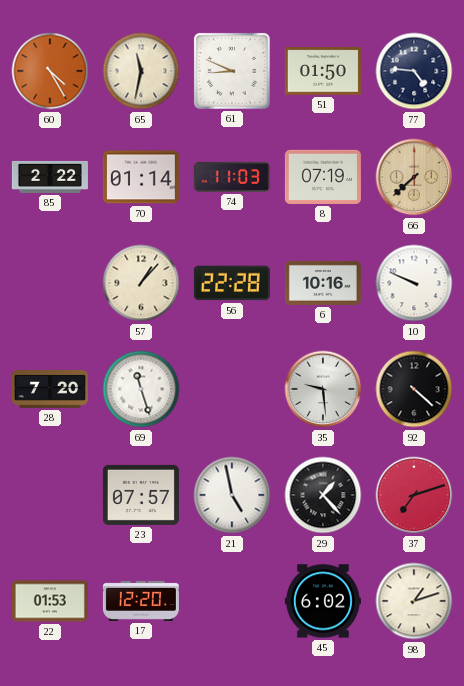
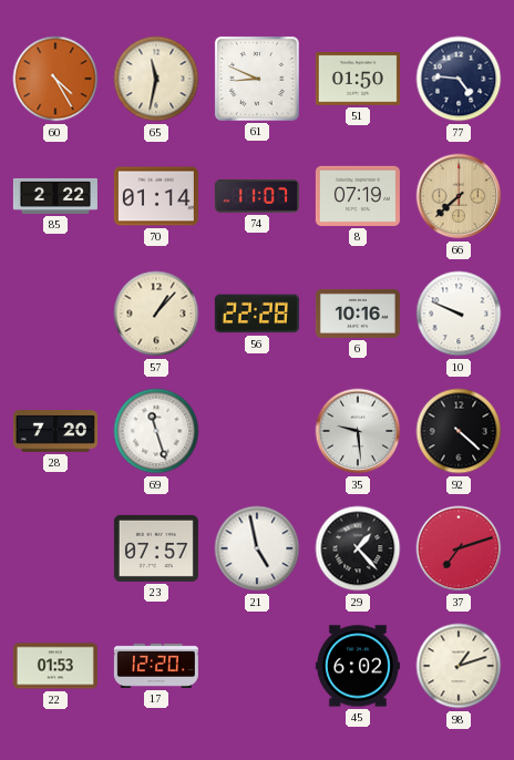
74: 11:03 -> 11:07
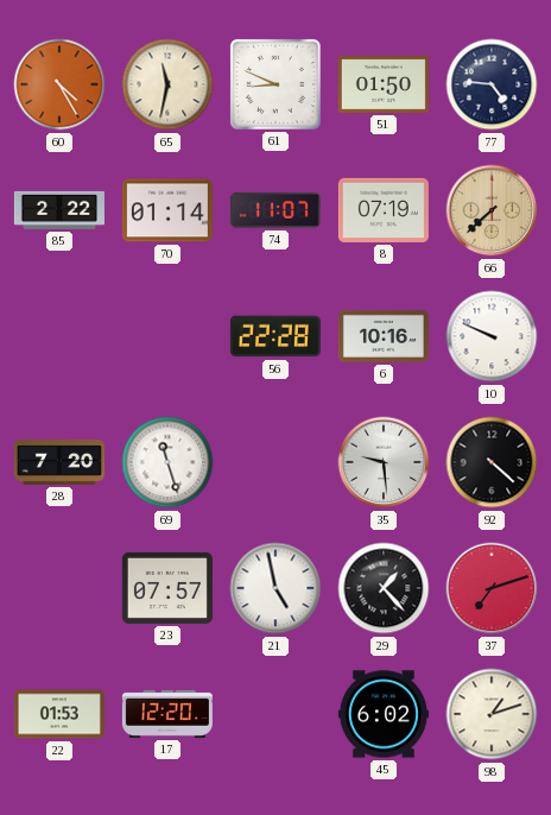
57: 1:07 -> none
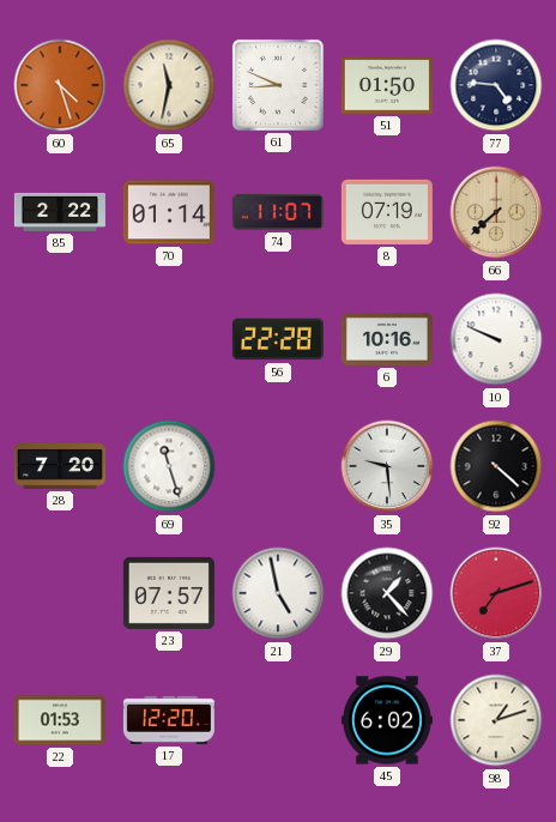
60: 4:25 -> 4:27
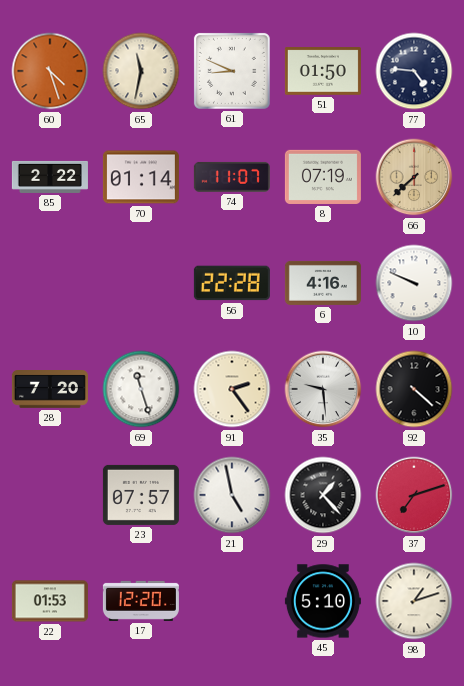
6: 10:16 -> 4:16
91: none -> 2:24
45: 6:02 -> 5:10
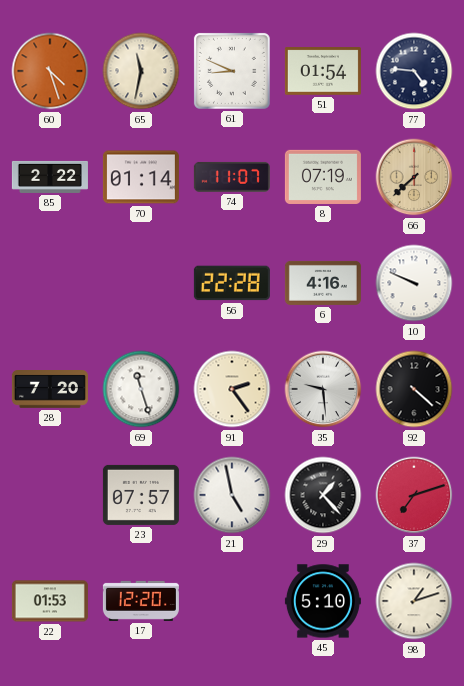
51: 01:50 -> 01:54
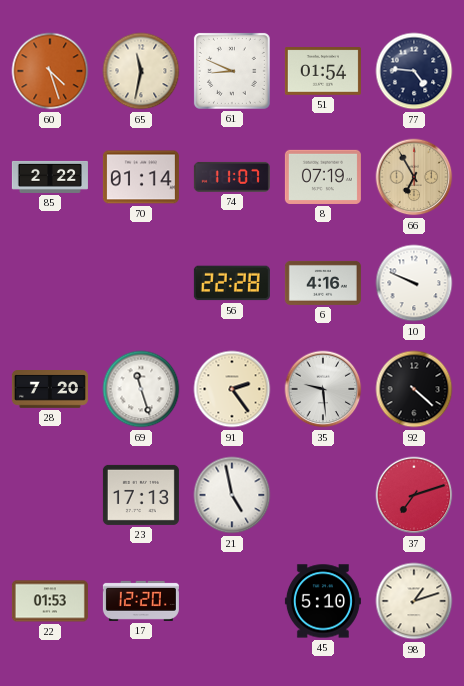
66: 7:38 -> 6:55
23: 07:57 -> 17:13
29: 1:23 -> none
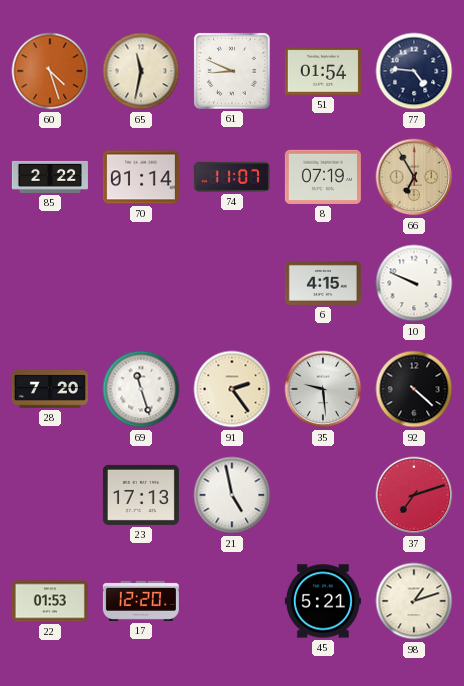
56: 22:28 -> none
6: 4:16 -> 4:15
45: 5:10 -> 5:21
